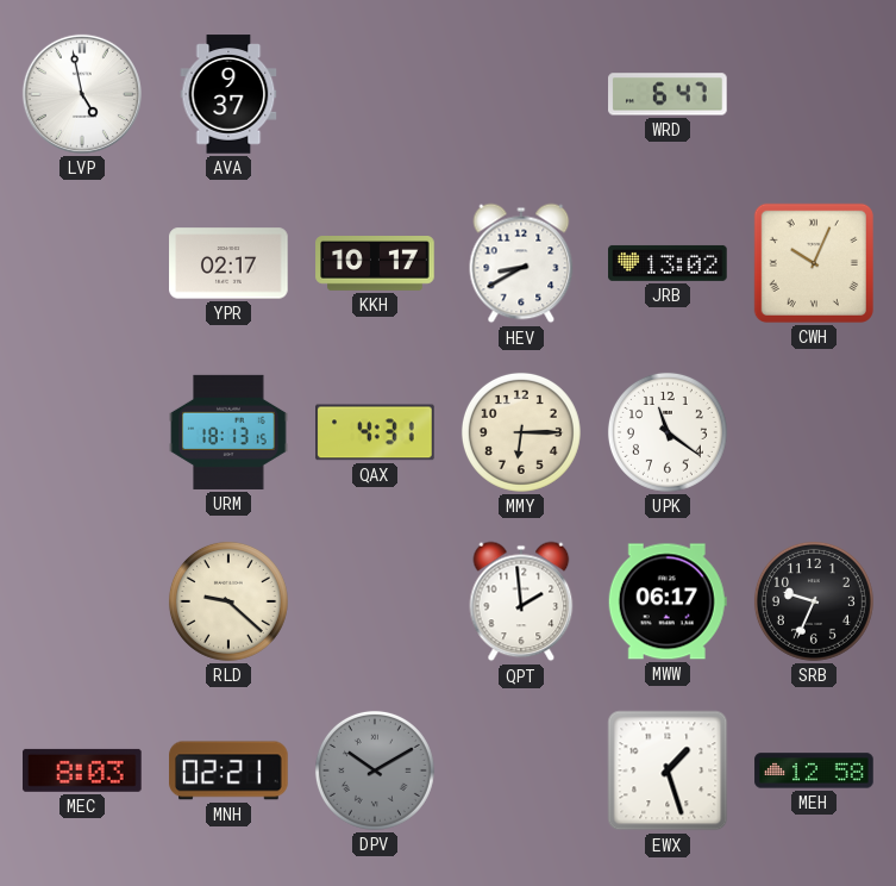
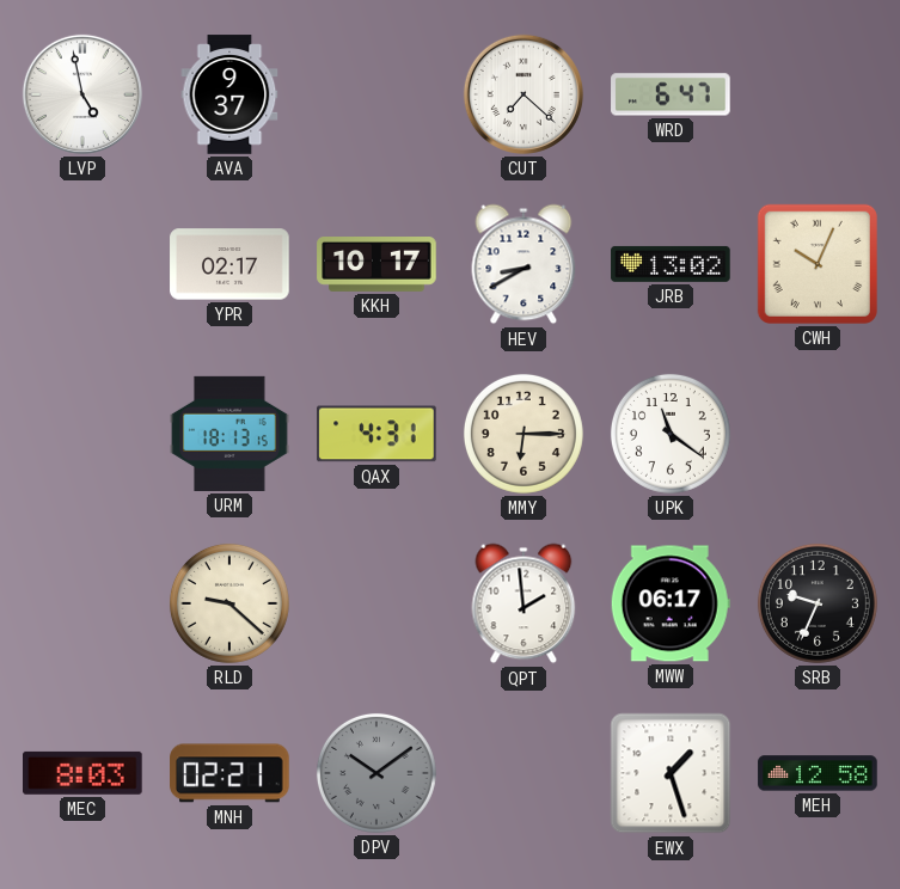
CUT: none -> 7:22
DPV: 10:10 -> 10:09
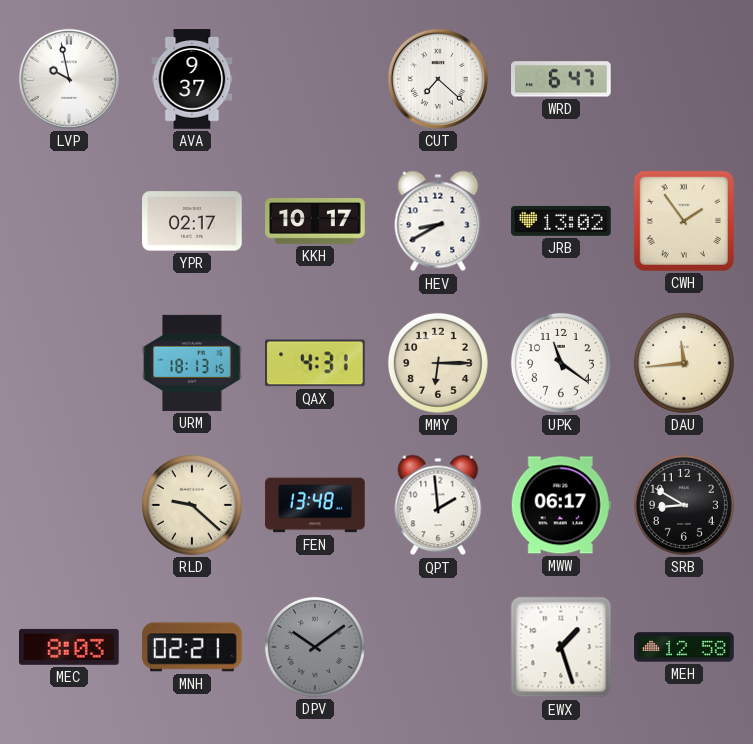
LVP: 4:58 -> 9:58
CWH: 10:04 -> 1:54
DAU: none -> 11:44
FEN: none -> 13:48
SRB: 9:34 -> 8:50
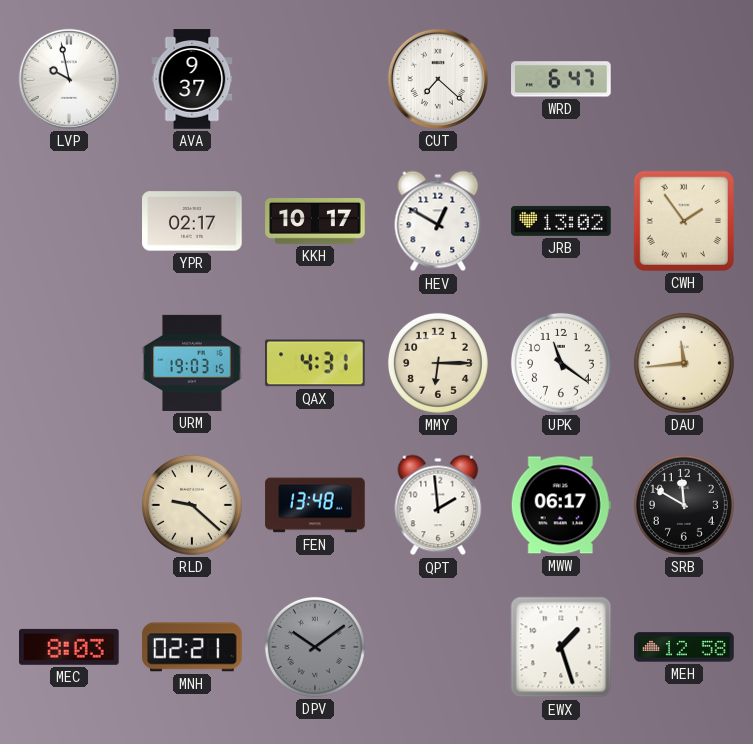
HEV: 8:40 -> 12:50
URM: 18:13 -> 19:03
SRB: 8:50 -> 11:50
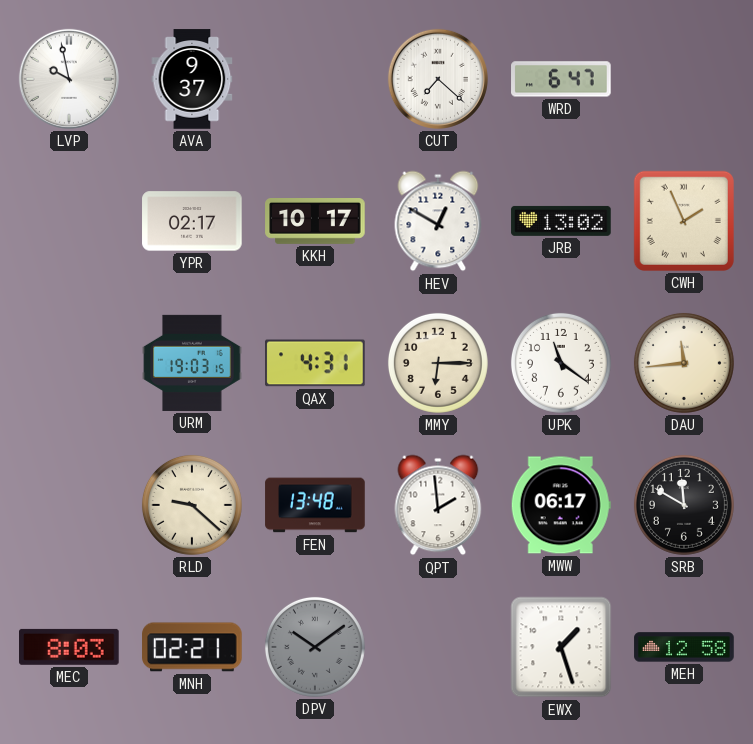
CWH: 1:54 -> 1:56
